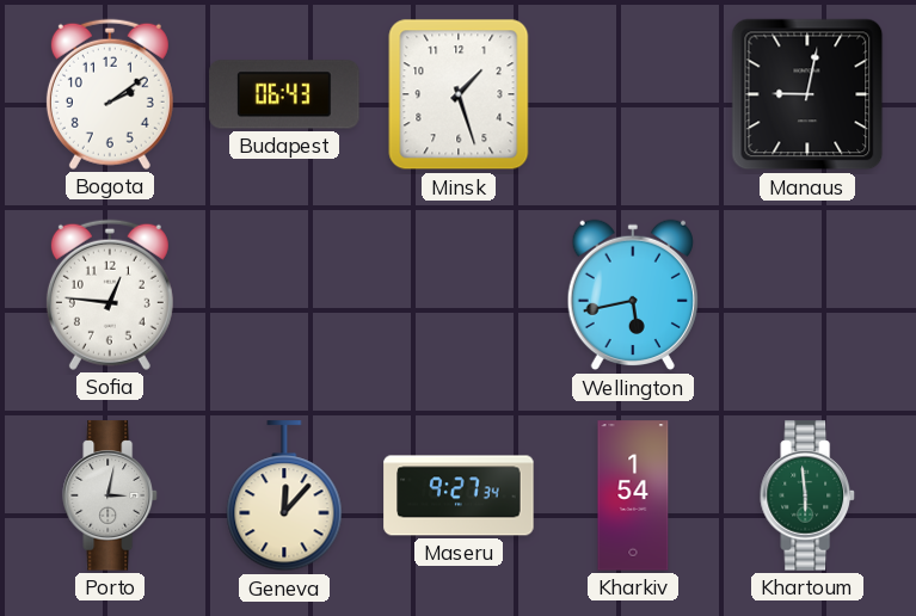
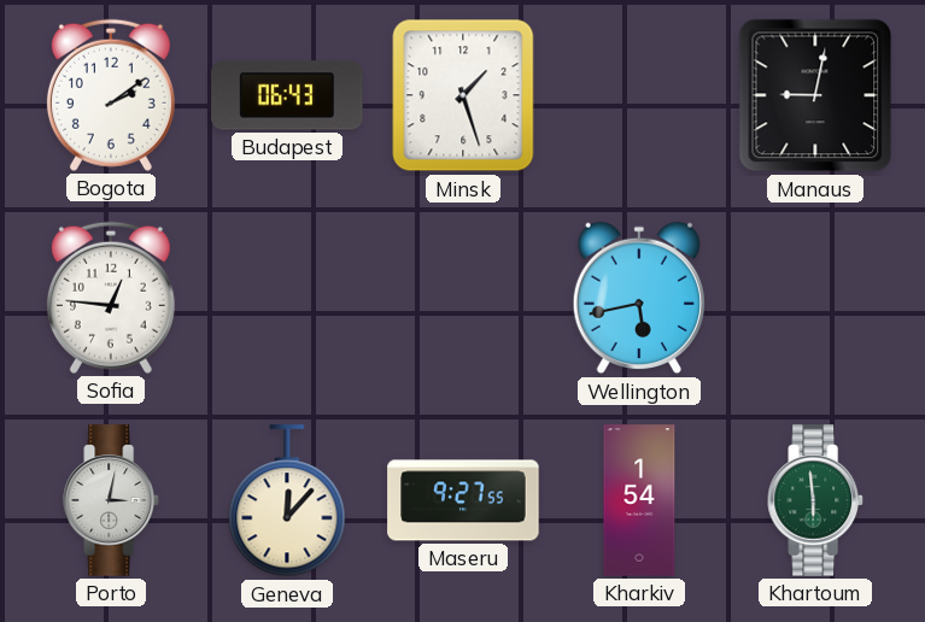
Maseru: 9:27:34 -> 9:27:55
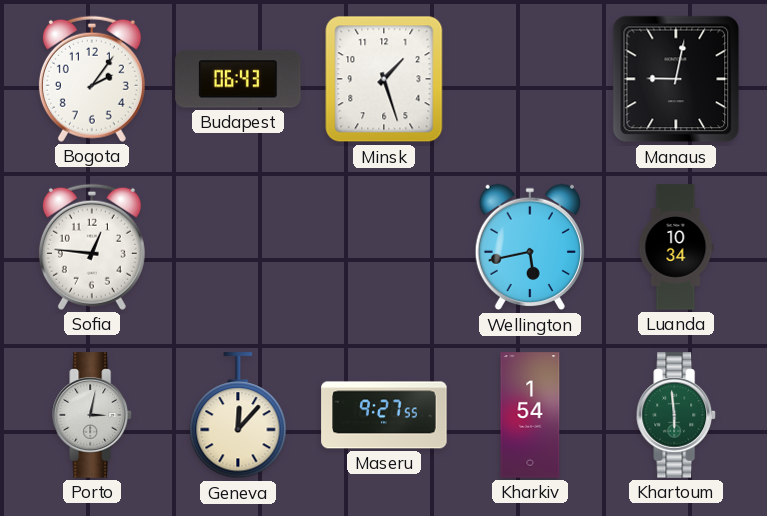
Bogota: 2:09 -> 2:06
Luanda: none -> 10:34
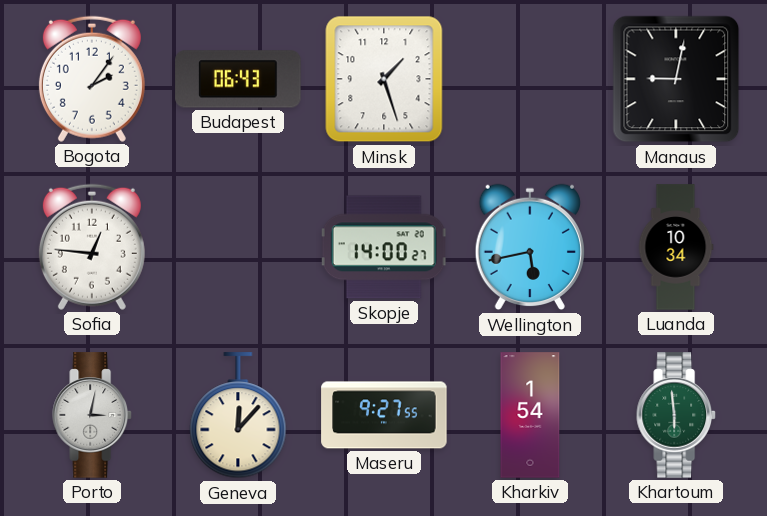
Skopje: none -> 14:00
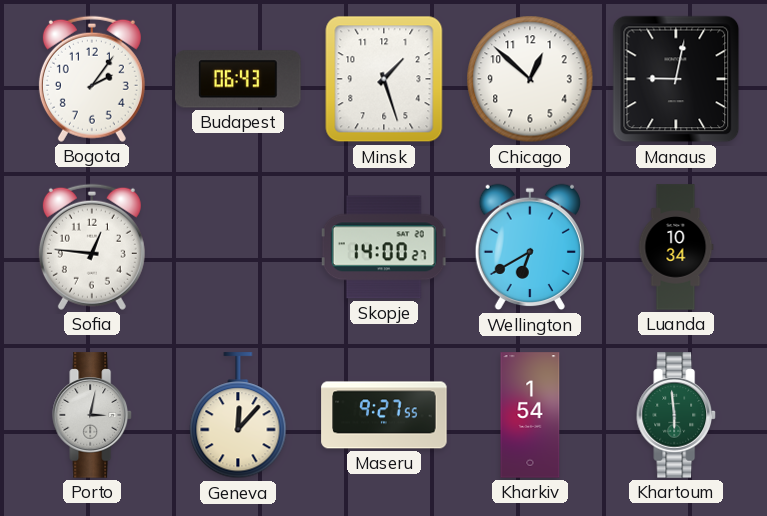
Chicago: none -> 12:52
Wellington: 5:43 -> 6:40
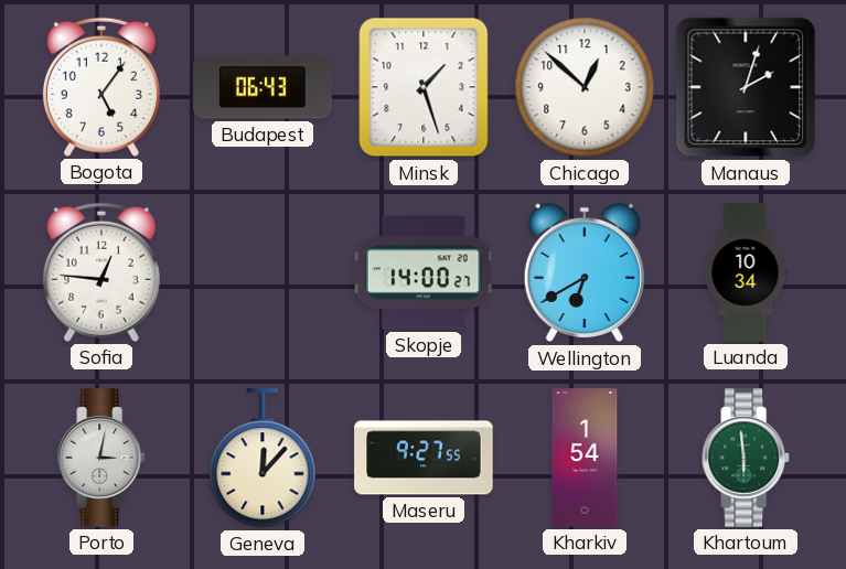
Bogota: 2:06 -> 5:06
Manaus: 9:02 -> 2:03
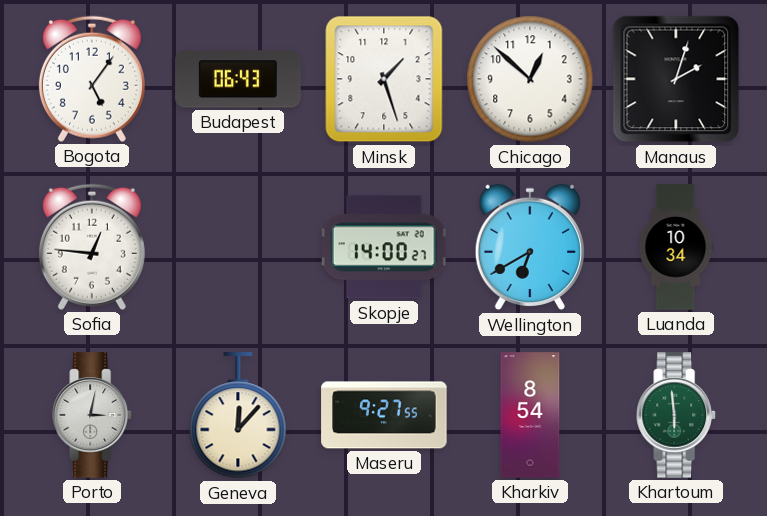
Kharkiv: 1:54 -> 8:54
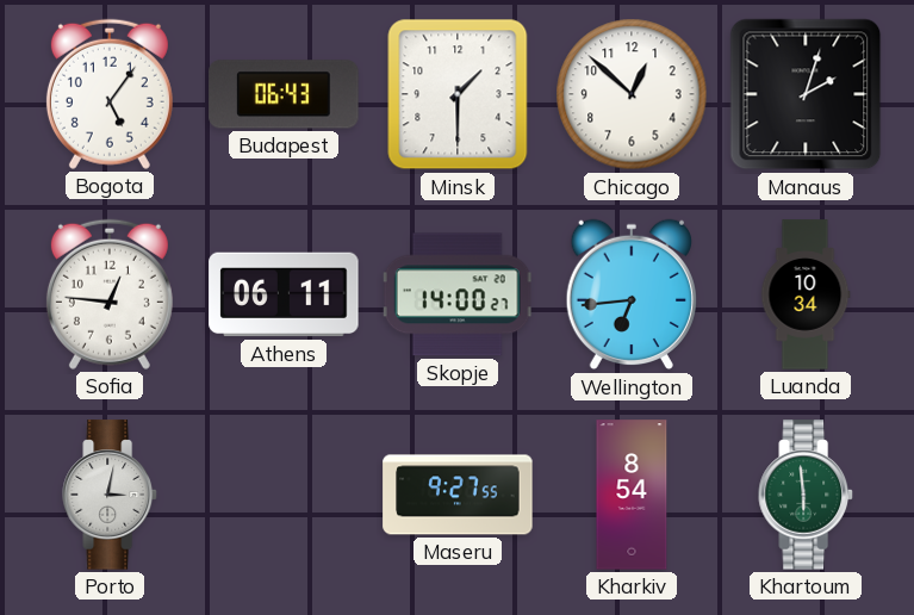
Minsk: 1:27 -> 1:30
Athens: none -> 06:11
Wellington: 6:40 -> 6:44
Geneva: 12:07 -> none
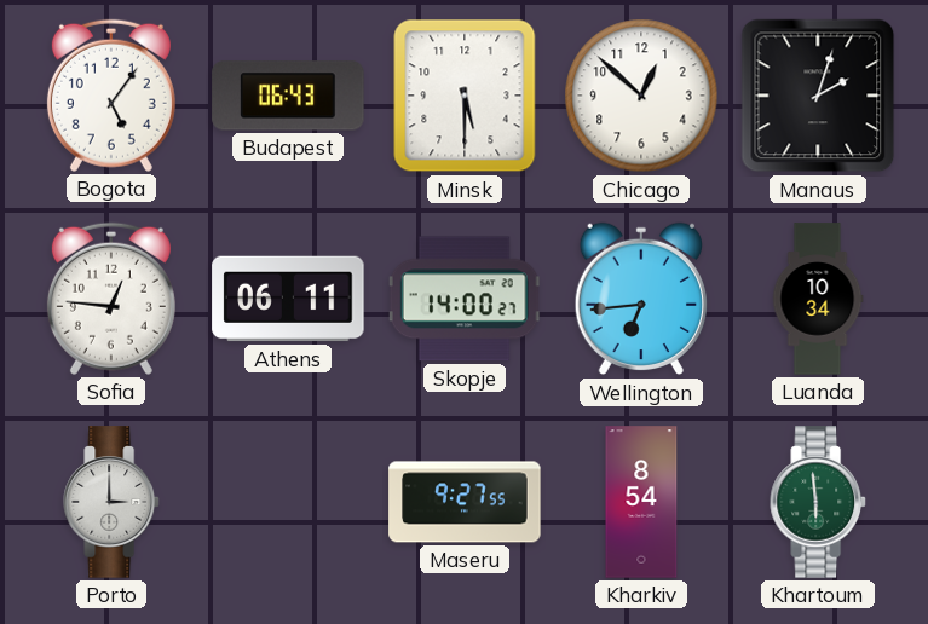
Minsk: 1:30 -> 5:30
Porto: 3:02 -> 3:00
